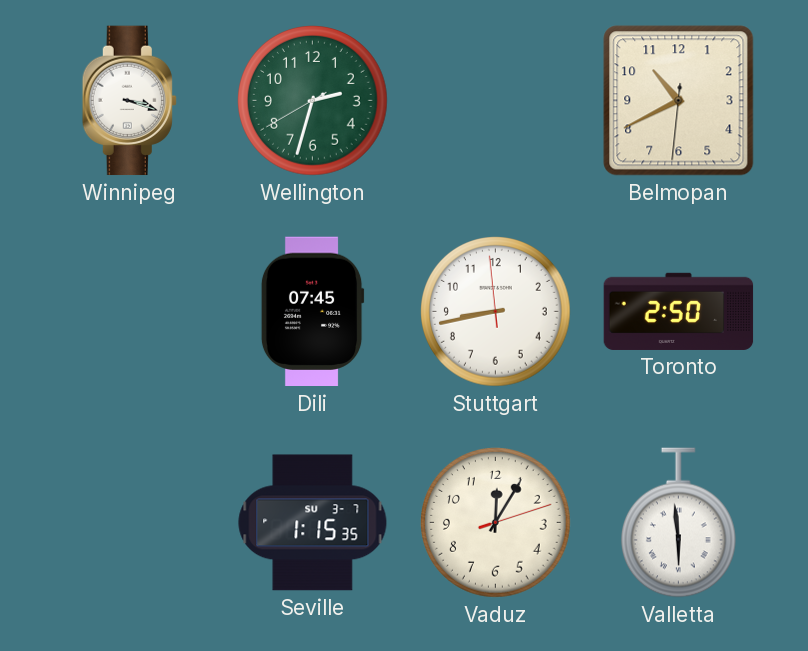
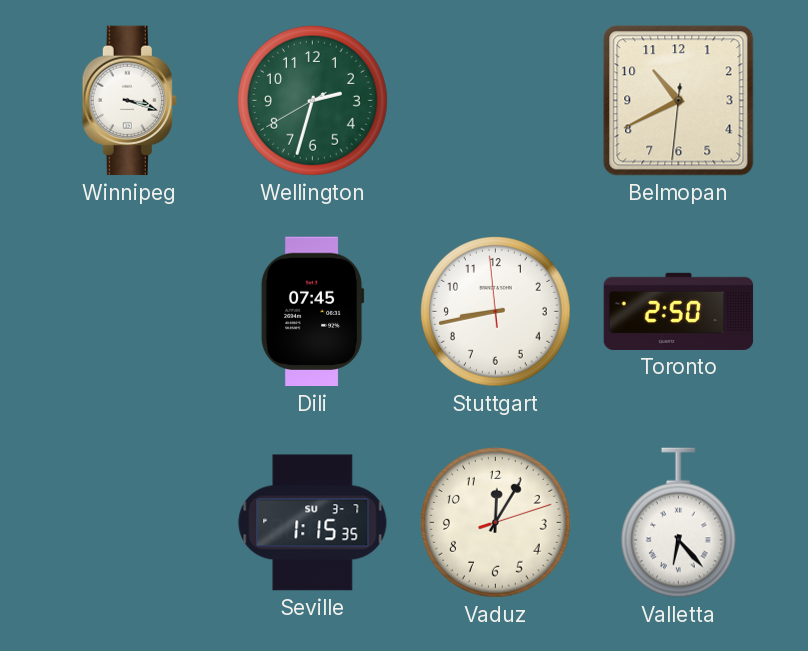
Valletta: 5:59 -> 6:23
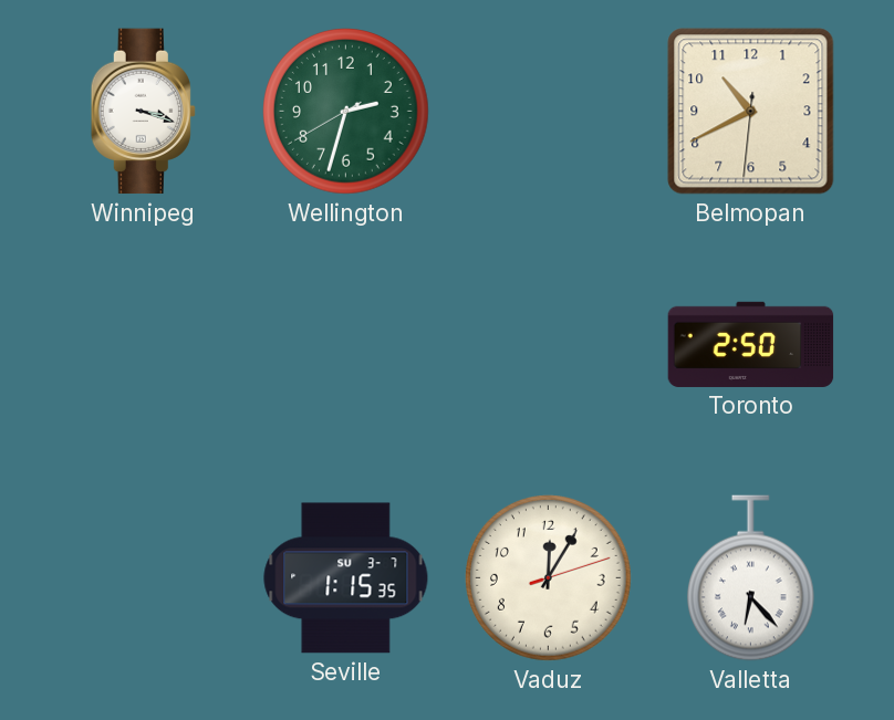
Dili: 07:45 -> none
Stuttgart: 8:42 -> none
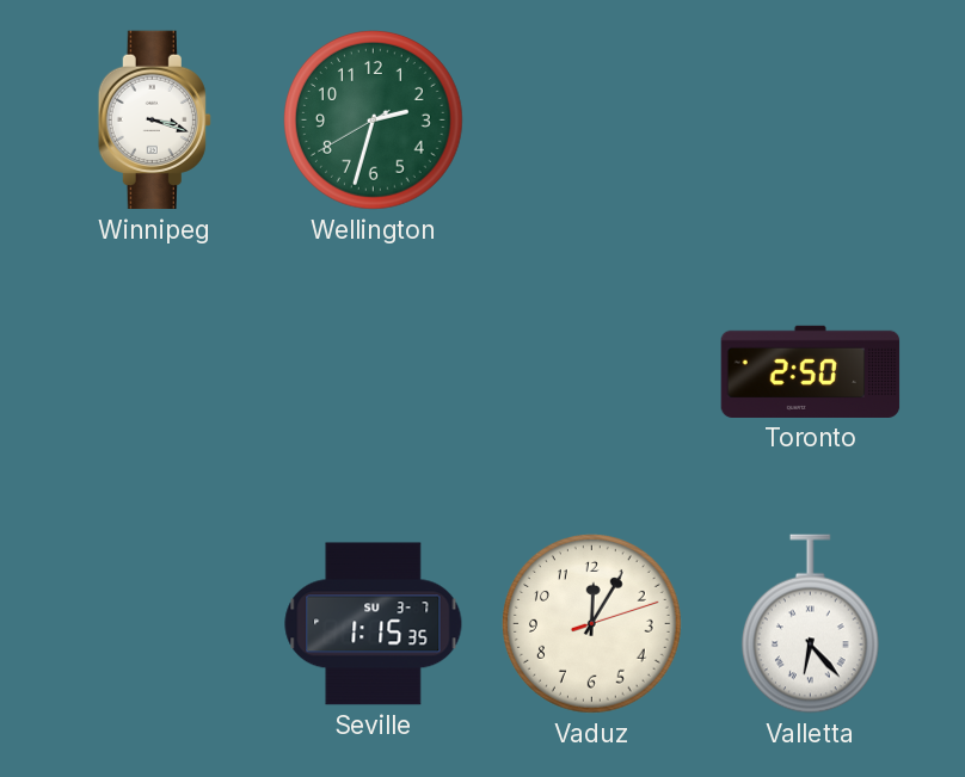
Belmopan: 10:40 -> none
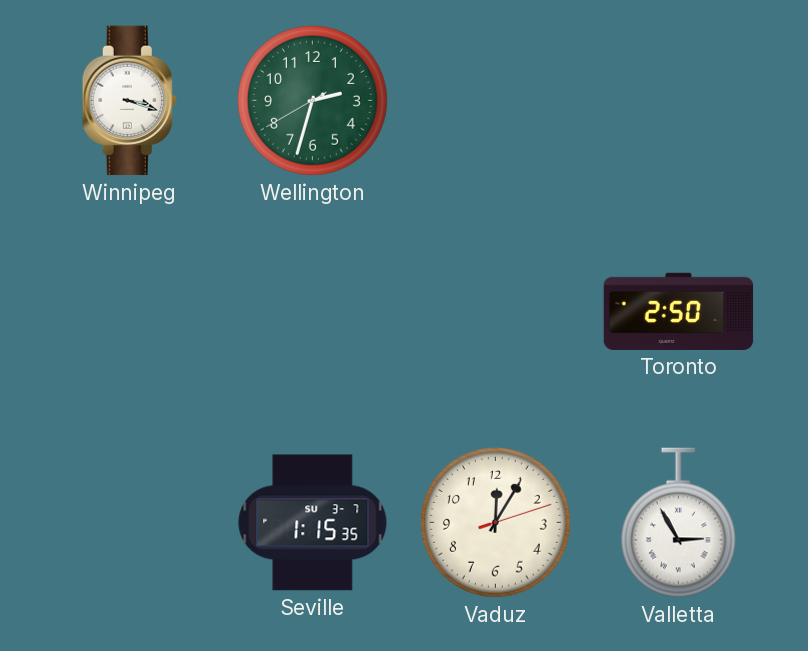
Valletta: 6:23 -> 2:55
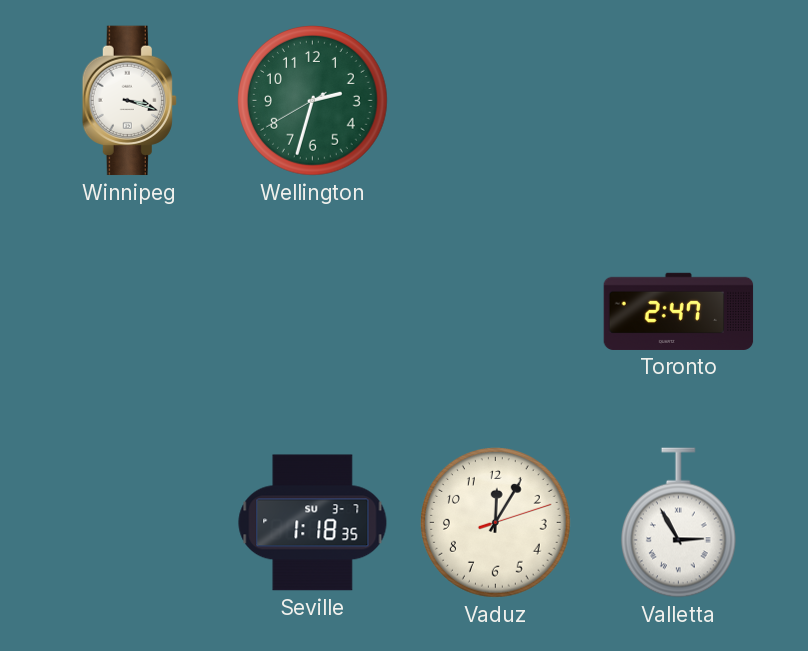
Toronto: 2:50 -> 2:47
Seville: 1:15 -> 1:18
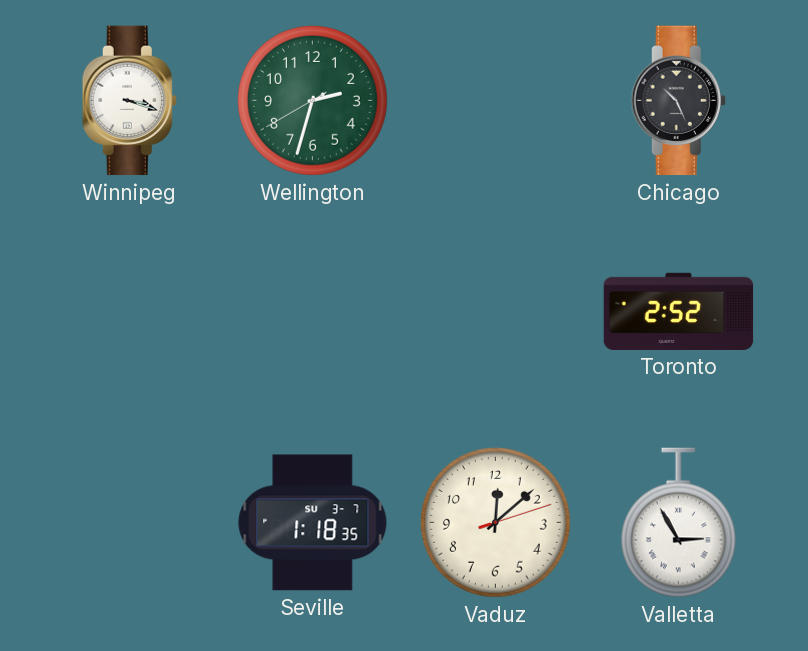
Chicago: none -> 10:26
Toronto: 2:47 -> 2:52
Vaduz: 12:05 -> 12:08
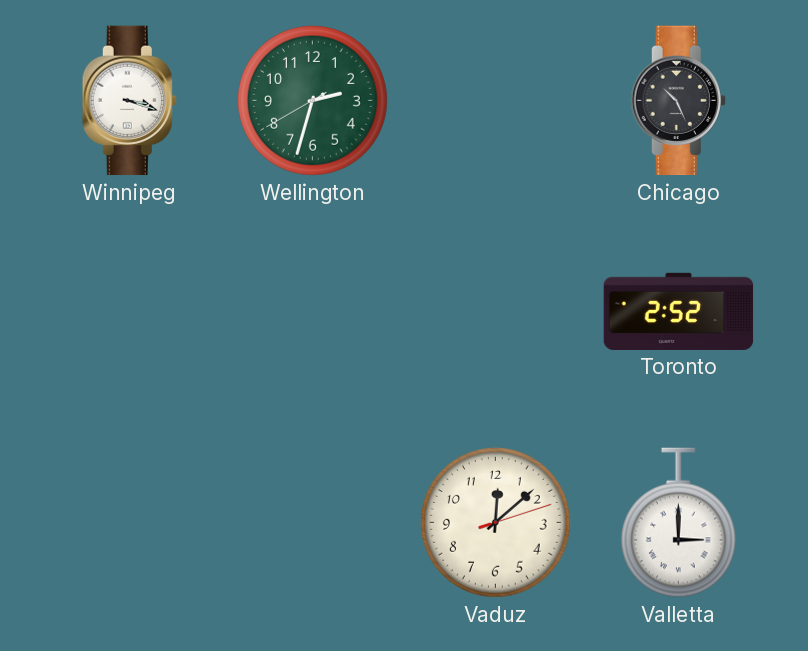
Seville: 1:18 -> none
Valletta: 2:55 -> 3:00
